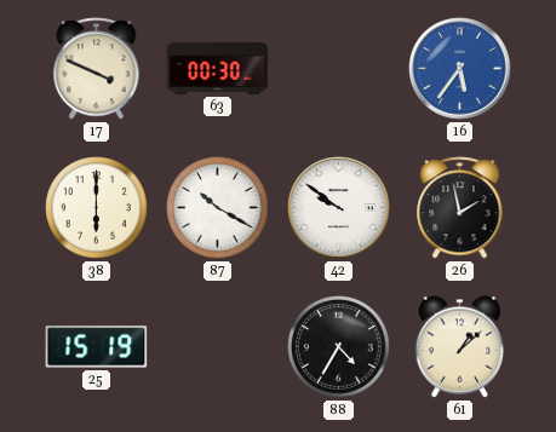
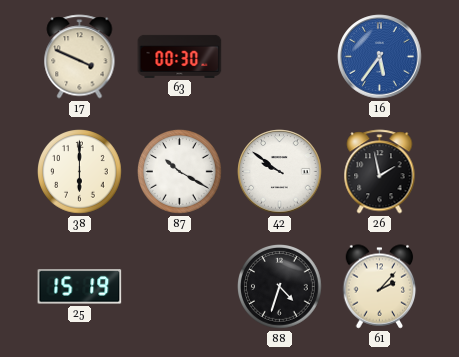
88: 4:35 -> 4:33
61: 1:08 -> 2:07
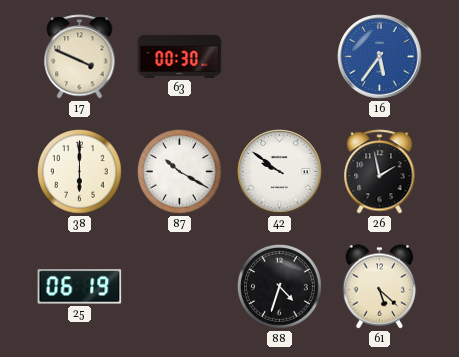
25: 15:19 -> 06:19
61: 2:07 -> 5:22
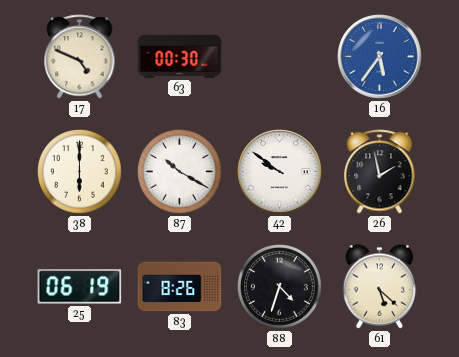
17: 3:49 -> 4:49
83: none -> 8:26
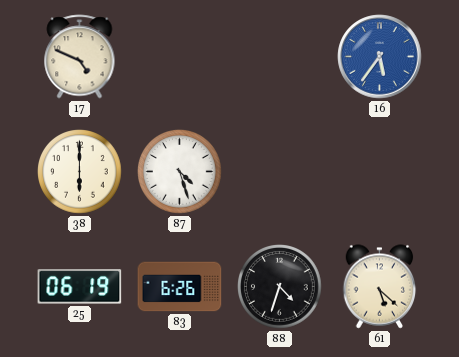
63: 00:30 -> none
87: 10:20 -> 4:27
42: 9:51 -> none
26: 1:58 -> none
83: 8:26 -> 6:26
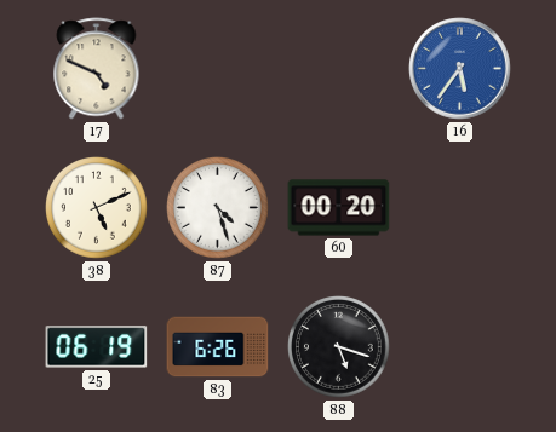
38: 6:00 -> 5:11
60: none -> 00:20
88: 4:33 -> 5:18
61: 5:22 -> none
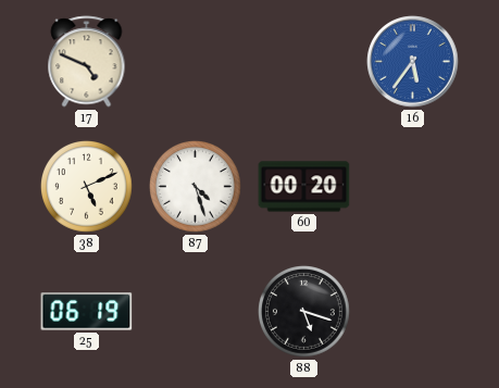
83: 6:26 -> none
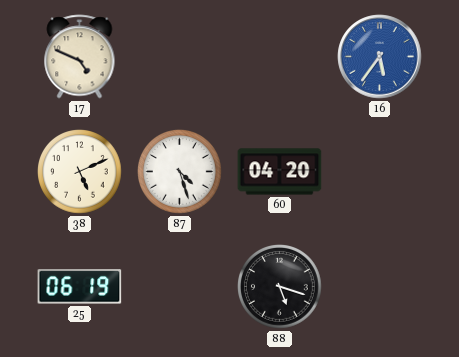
60: 00:20 -> 04:20
